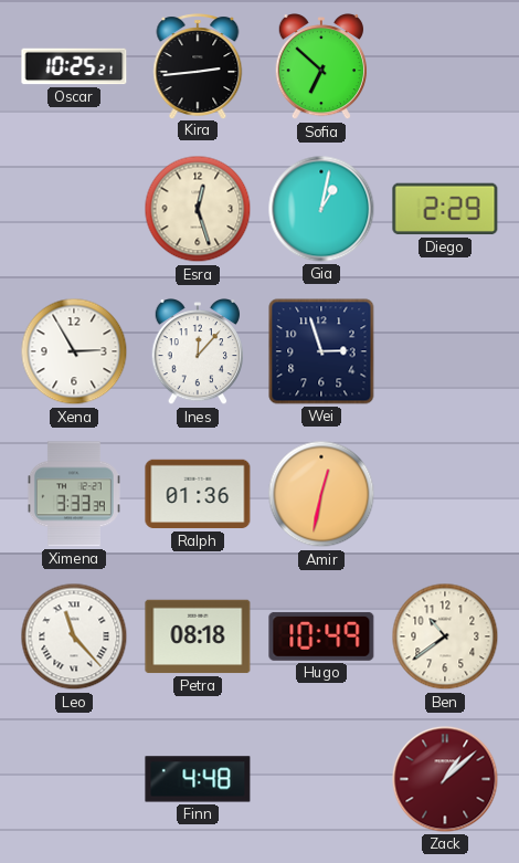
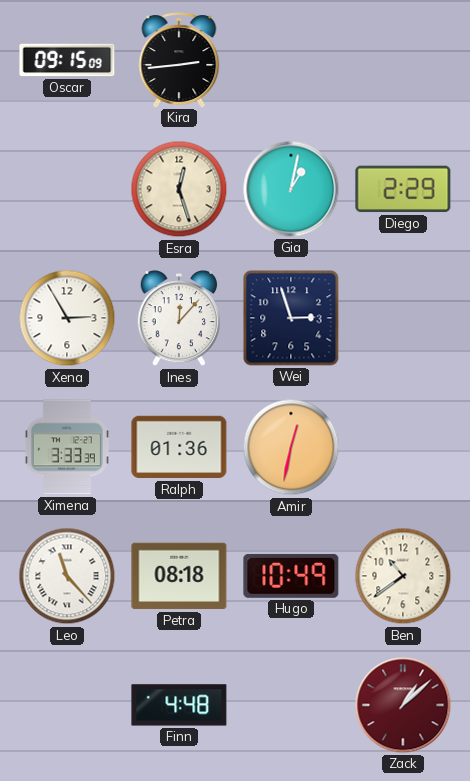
Oscar: 10:25 -> 09:15
Sofia: 6:52 -> none
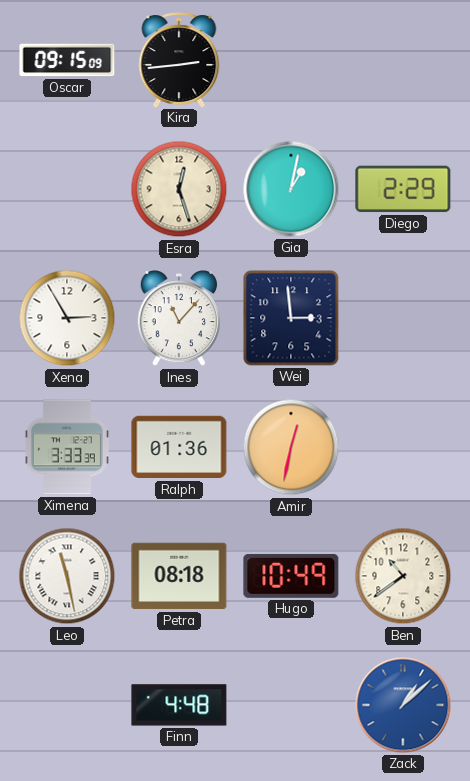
Ines: 12:07 -> 11:07
Wei: 2:57 -> 2:59
Leo: 11:23 -> 11:28
Zack dial: burgundy -> blue
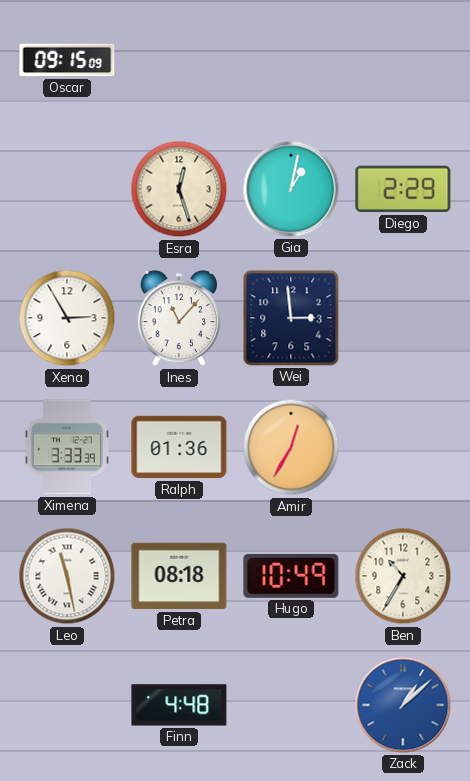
Kira: 2:44 -> none
Amir: 12:32 -> 12:35
Ben: 10:39 -> 10:35
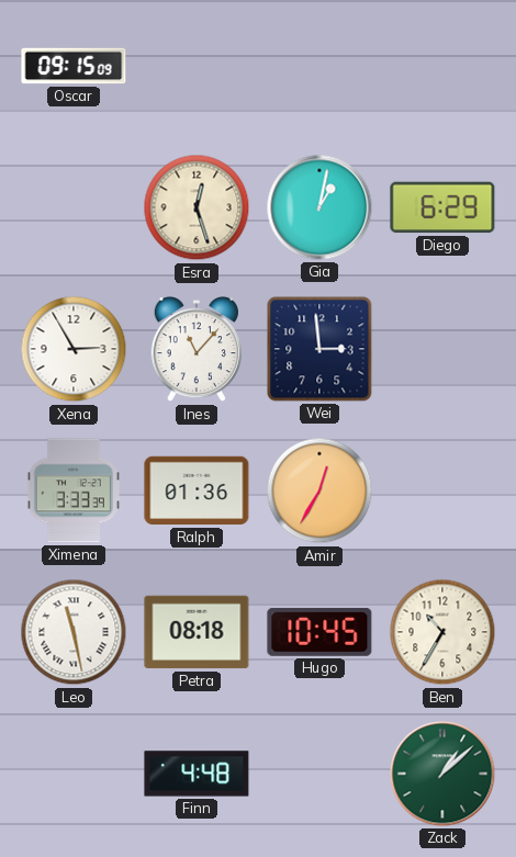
Diego: 2:29 -> 6:29
Hugo: 10:49 -> 10:45
Zack dial: blue -> green
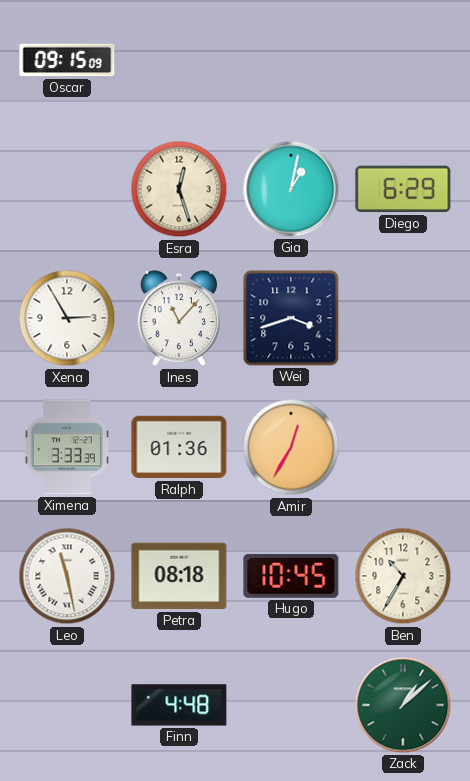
Wei: 2:59 -> 3:42
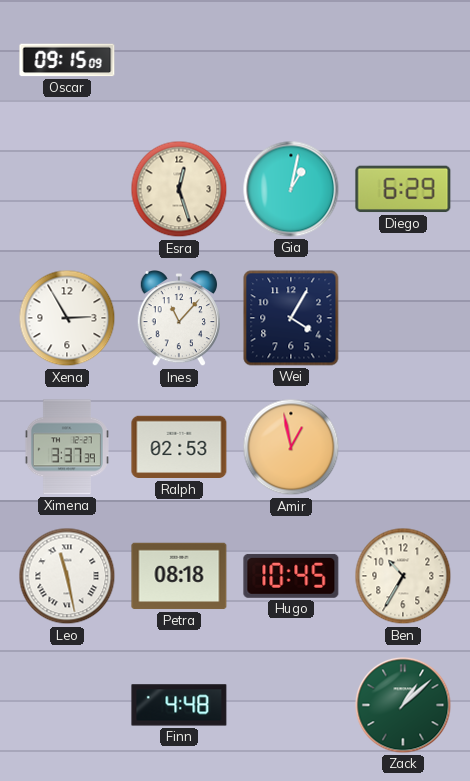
Wei: 3:42 -> 4:05
Ximena: 3:33 -> 3:37
Ralph: 01:36 -> 02:53
Amir: 12:35 -> 12:58
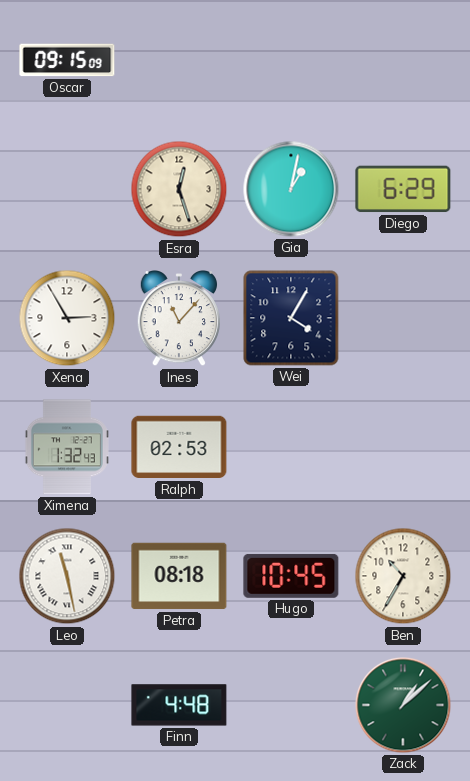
Ximena: 3:37 -> 1:32
Amir: 12:58 -> none
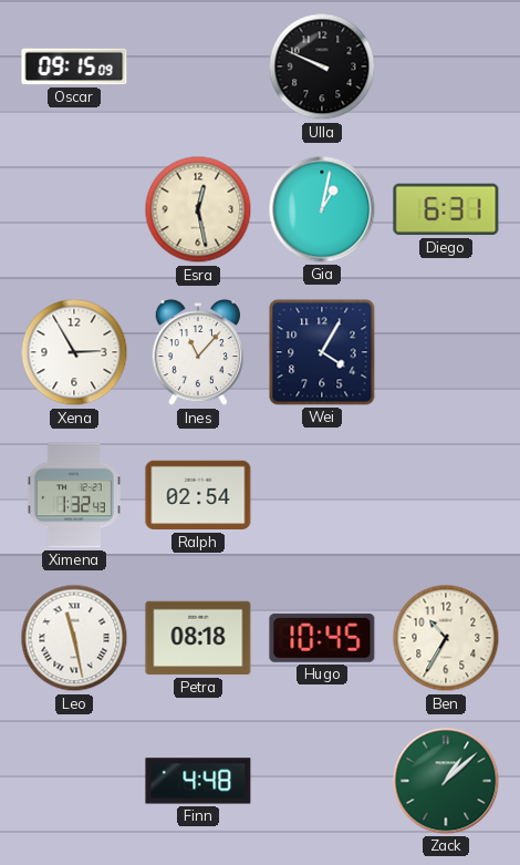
Ulla: none -> 9:49
Esra: 12:27 -> 12:28
Diego: 6:29 -> 6:31
Ralph: 02:53 -> 02:54
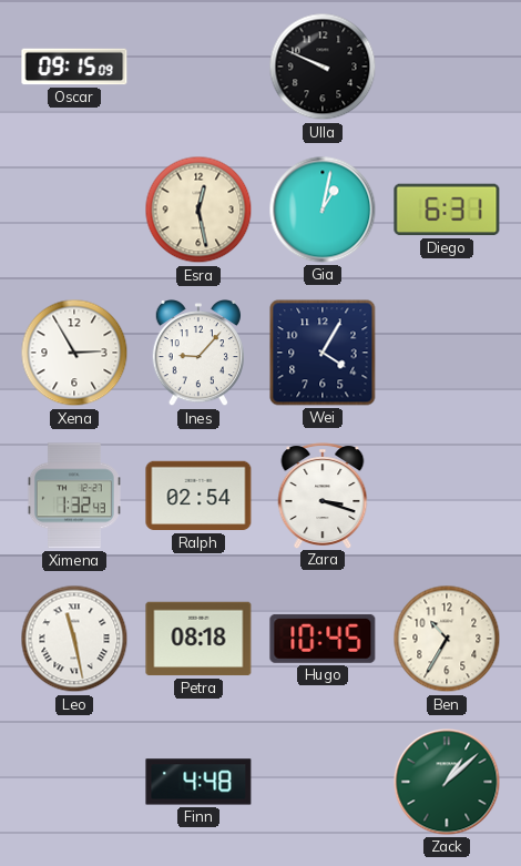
Ines: 11:07 -> 9:07
Zara: none -> 3:18
